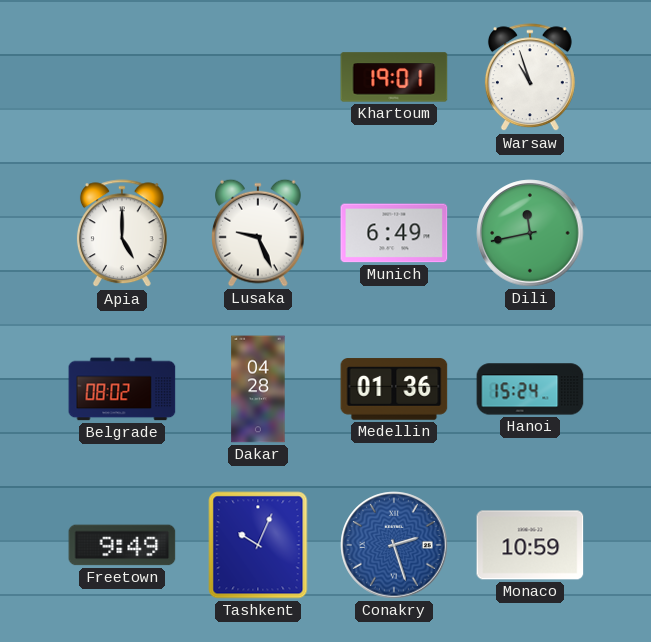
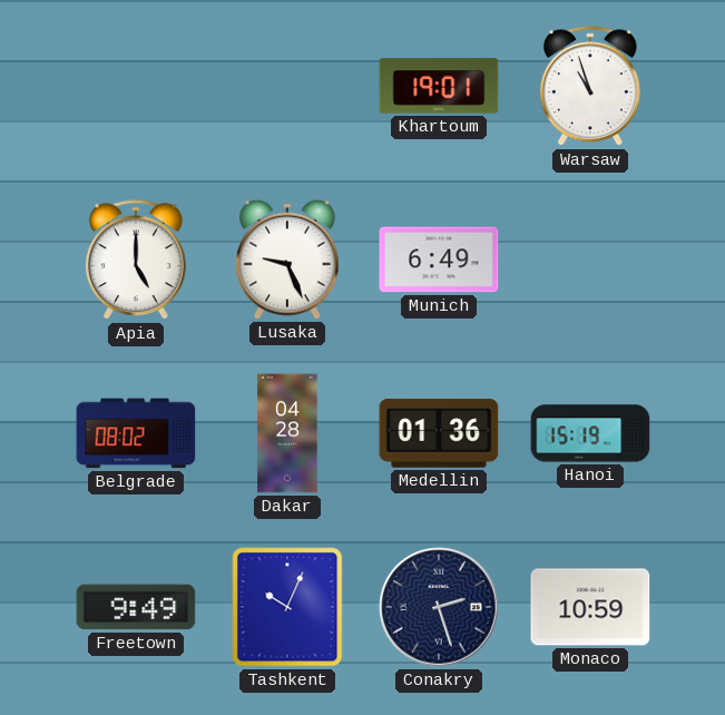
Dili: 11:43 -> none
Hanoi: 15:24 -> 15:19
Conakry dial: blue -> navy
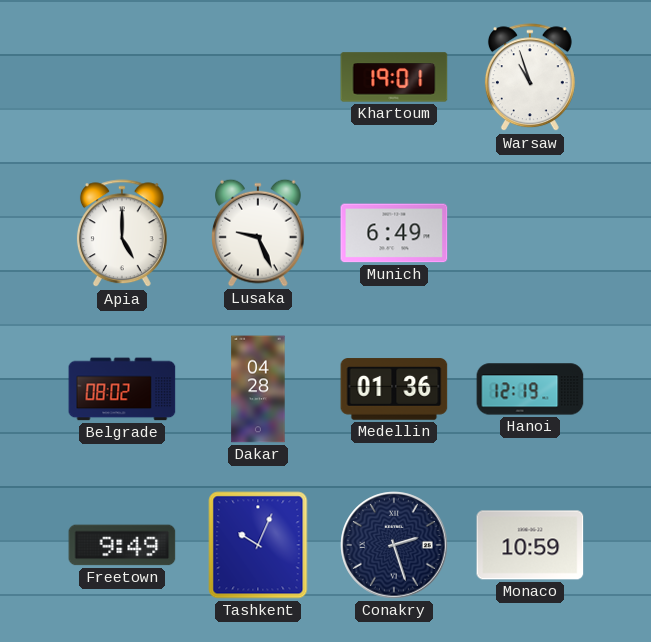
Hanoi: 15:19 -> 12:19
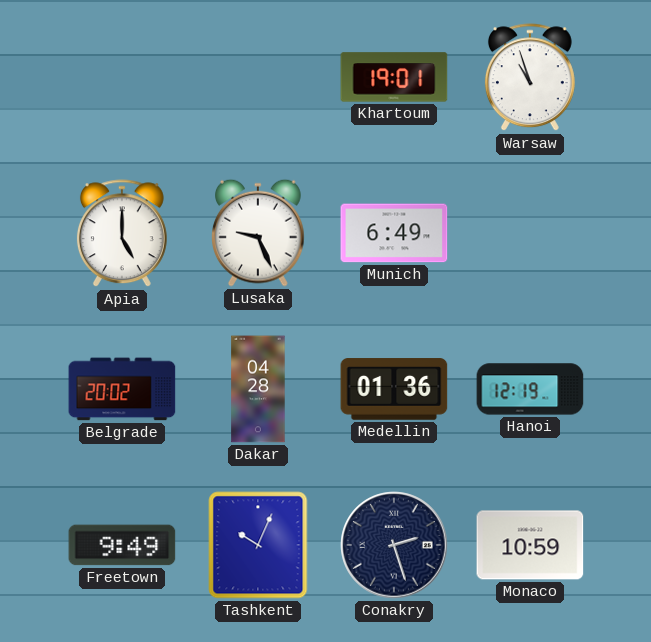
Belgrade: 08:02 -> 20:02
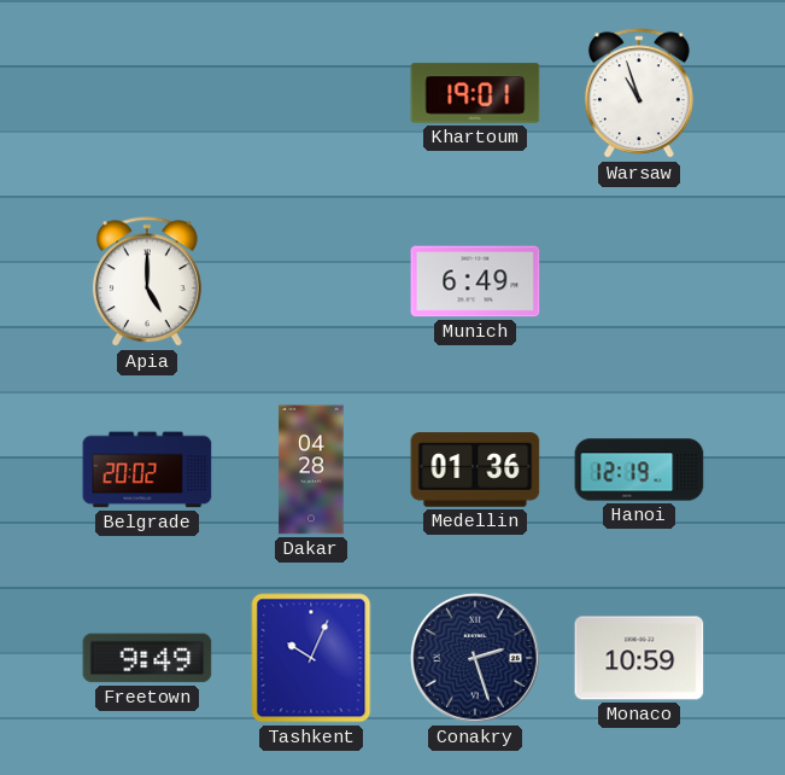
Lusaka: 9:26 -> none
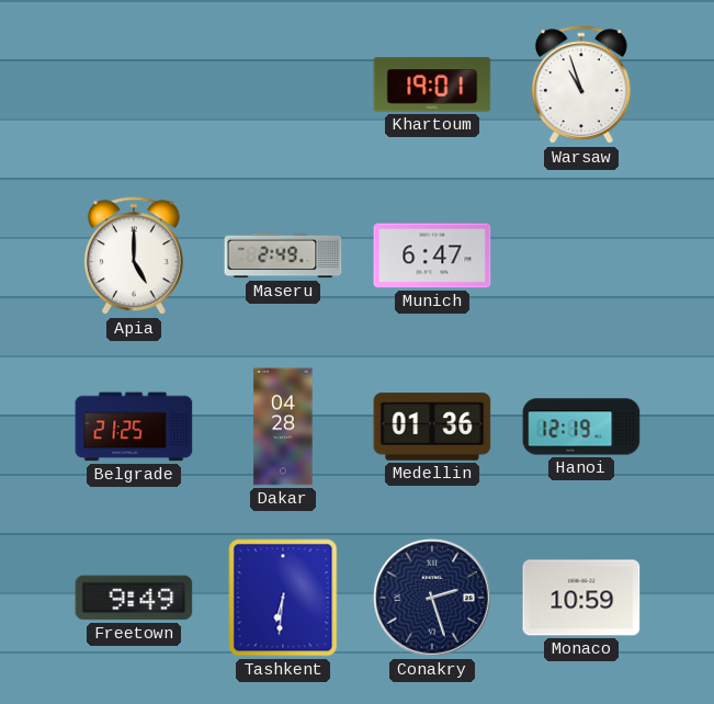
Maseru: none -> 2:49
Munich: 6:49 -> 6:47
Belgrade: 20:02 -> 21:25
Tashkent: 10:04 -> 6:31
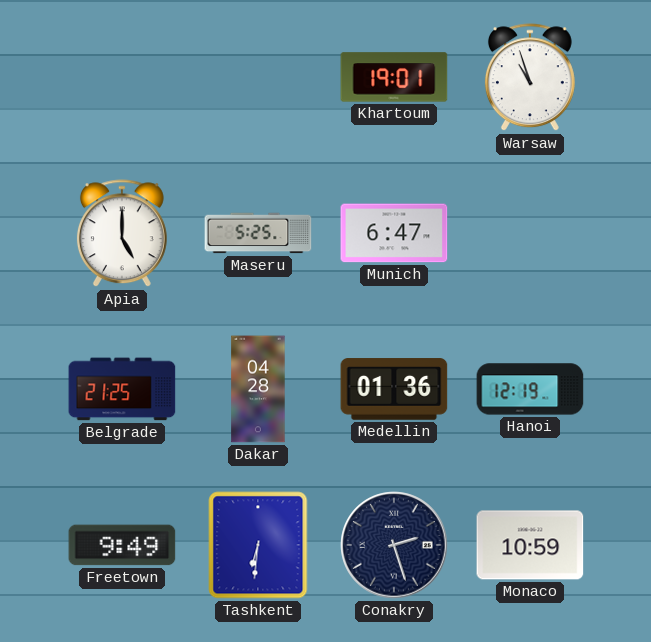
Maseru: 2:49 -> 5:25
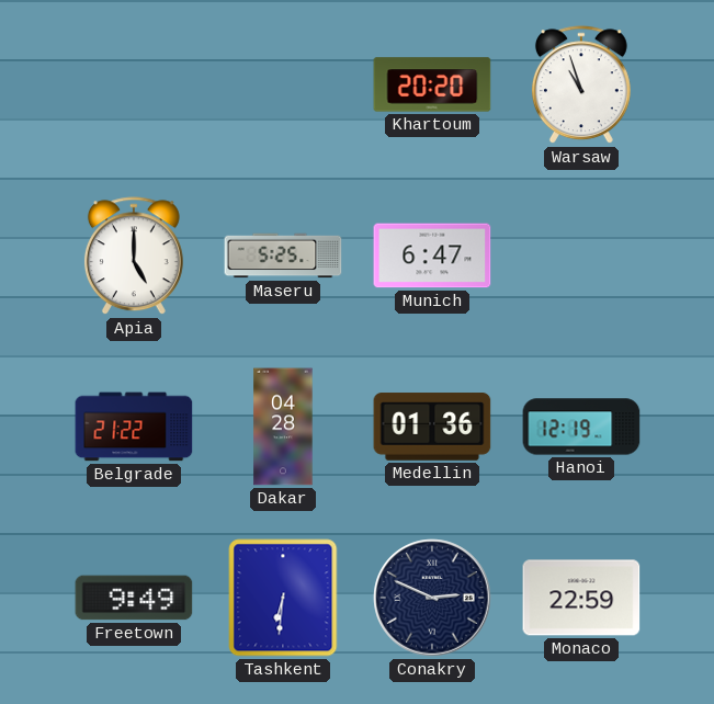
Khartoum: 19:01 -> 20:20
Belgrade: 21:25 -> 21:22
Conakry: 2:27 -> 2:49
Monaco: 10:59 -> 22:59
